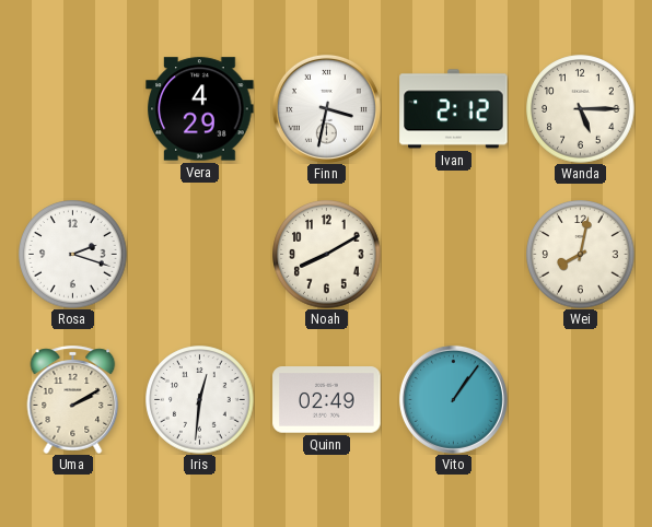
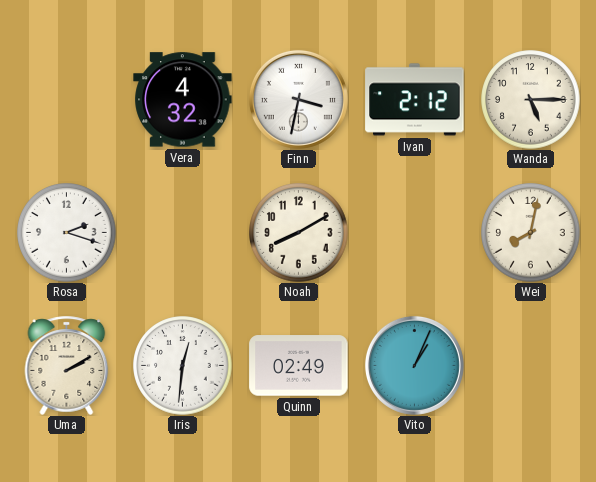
Vera: 4:29 -> 4:32
Vito: 1:06 -> 1:04
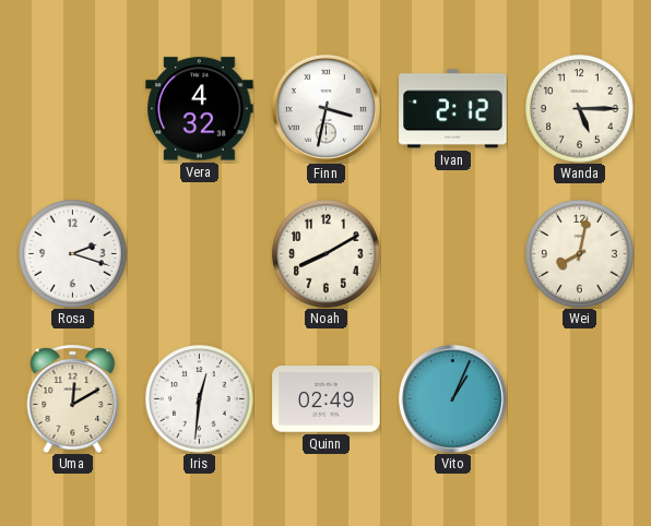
Uma: 2:10 -> 12:10
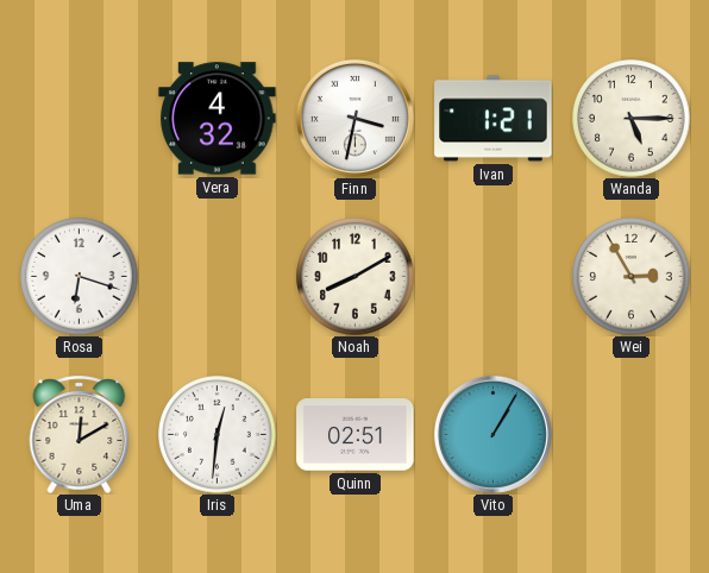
Ivan: 2:12 -> 1:21
Rosa: 2:18 -> 6:18
Wei: 8:02 -> 2:55
Quinn: 02:49 -> 02:51
Vito: 1:04 -> 1:05
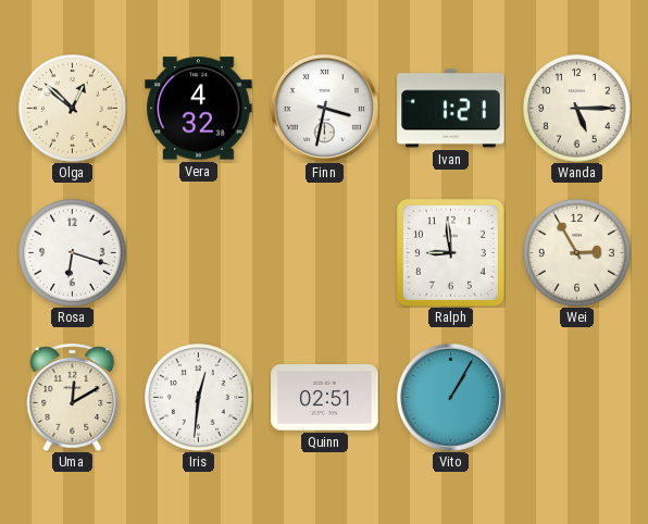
Olga: none -> 12:52
Noah: 8:10 -> none
Ralph: none -> 8:59
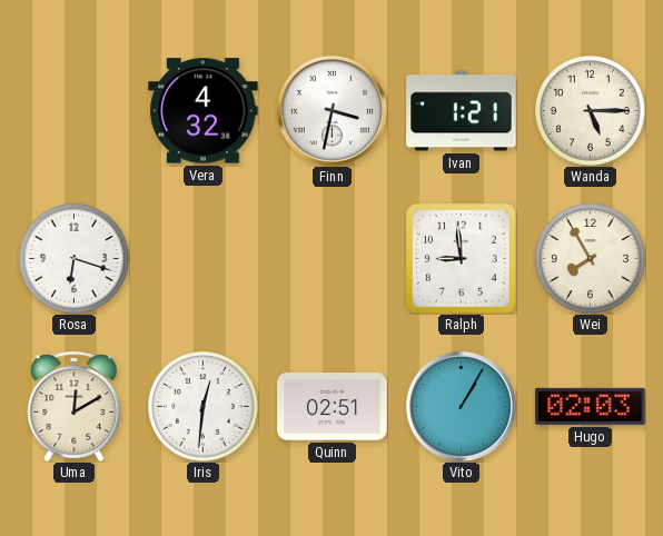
Olga: 12:52 -> none
Wei: 2:55 -> 7:55
Hugo: none -> 02:03
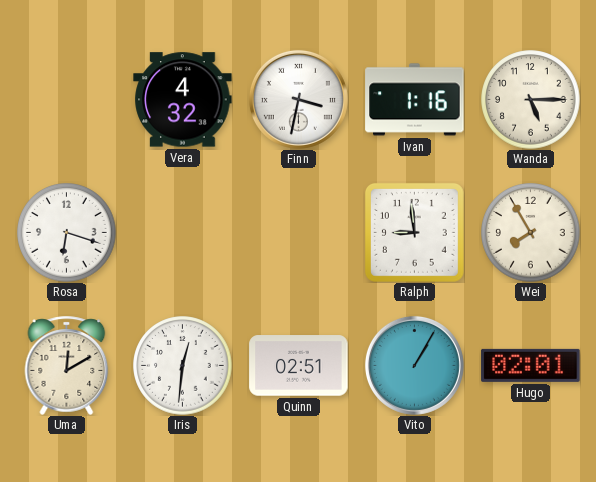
Ivan: 1:21 -> 1:16
Hugo: 02:03 -> 02:01
